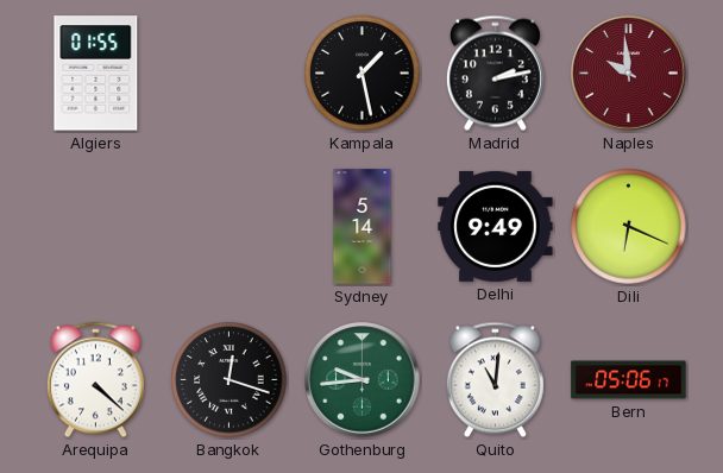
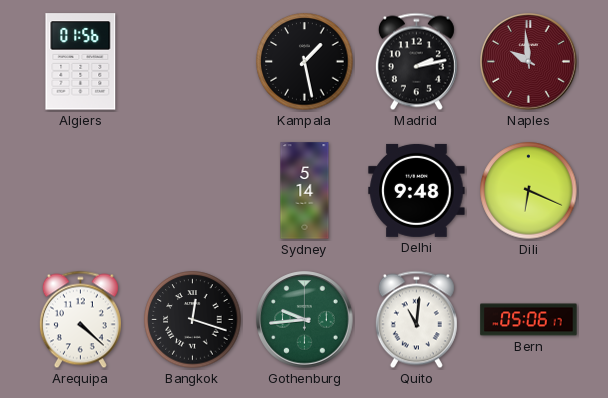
Algiers: 01:55 -> 01:56
Delhi: 9:49 -> 9:48
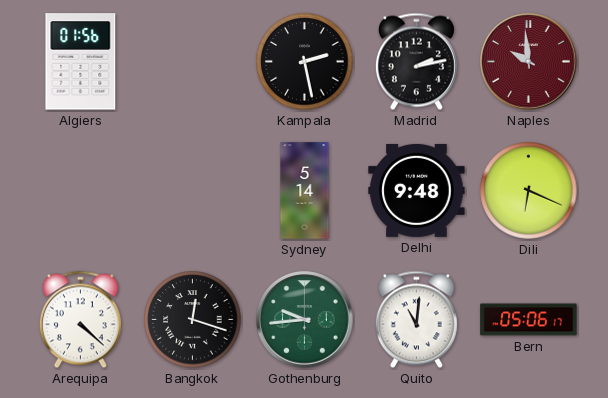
Kampala: 1:28 -> 2:28
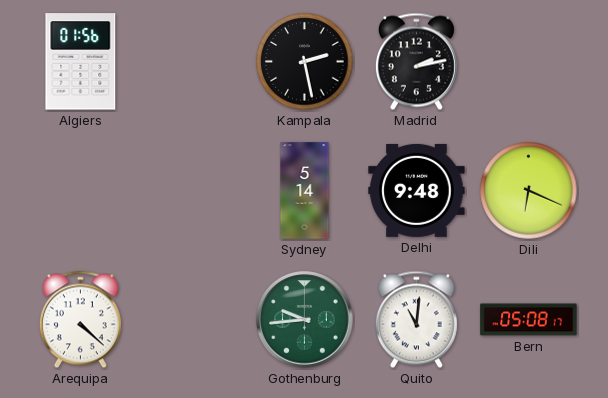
Naples: 9:59 -> none
Bangkok: 12:18 -> none
Bern: 05:06 -> 05:08
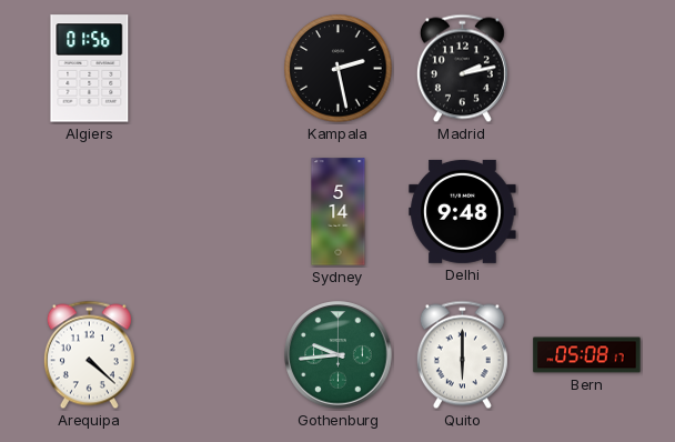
Dili: 6:19 -> none
Quito: 11:01 -> 6:00
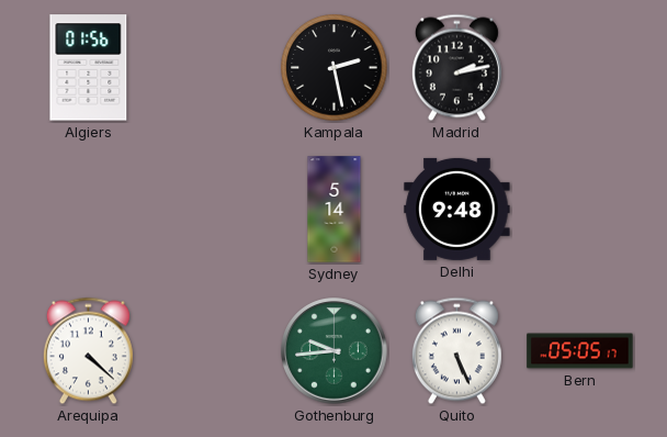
Quito: 6:00 -> 5:26
Bern: 05:08 -> 05:05
